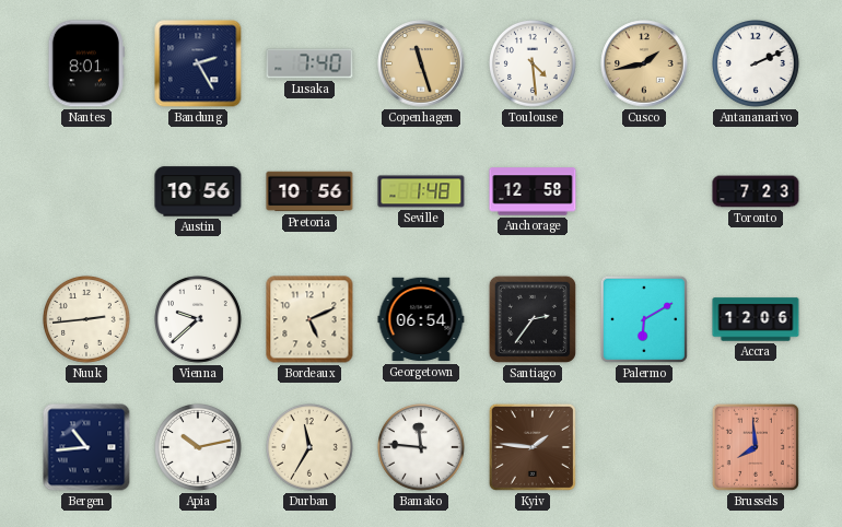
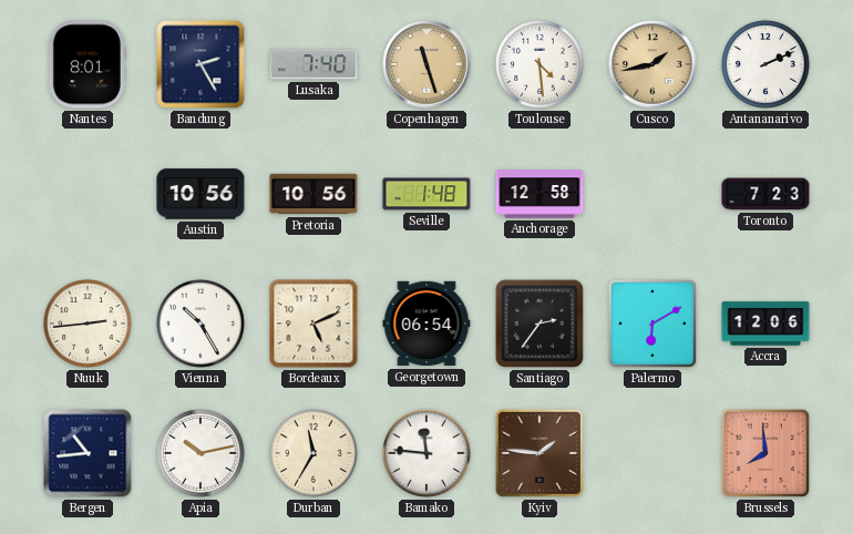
Vienna: 9:38 -> 10:25
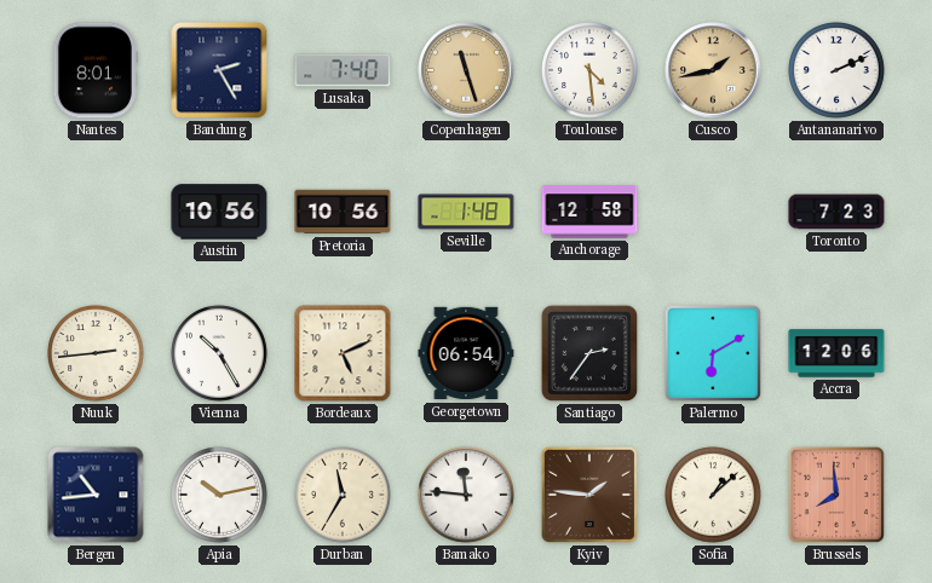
Sofia: none -> 1:08
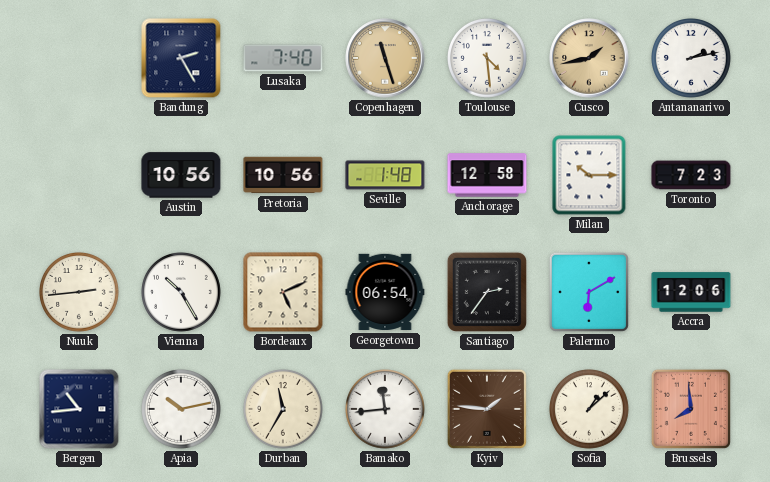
Nantes: 8:01 -> none
Antananarivo: 2:11 -> 2:13
Milan: none -> 10:15
Bamako: 11:46 -> 11:44
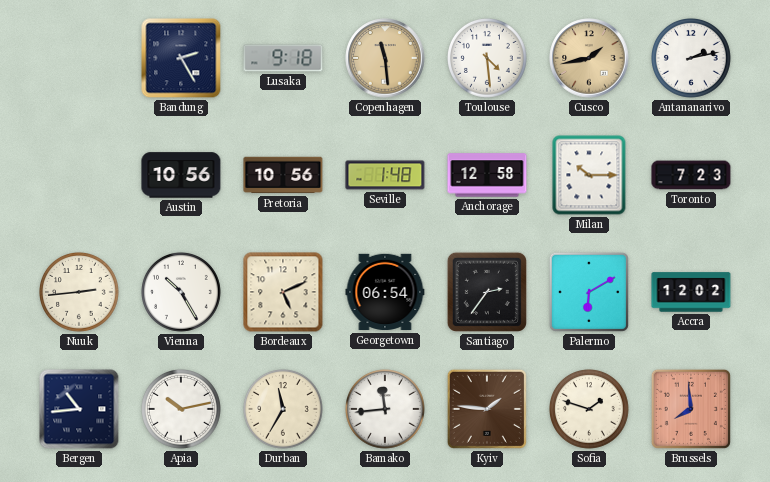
Lusaka: 7:40 -> 9:18
Copenhagen: 11:27 -> 11:29
Accra: 12:06 -> 12:02
Sofia: 1:08 -> 1:48
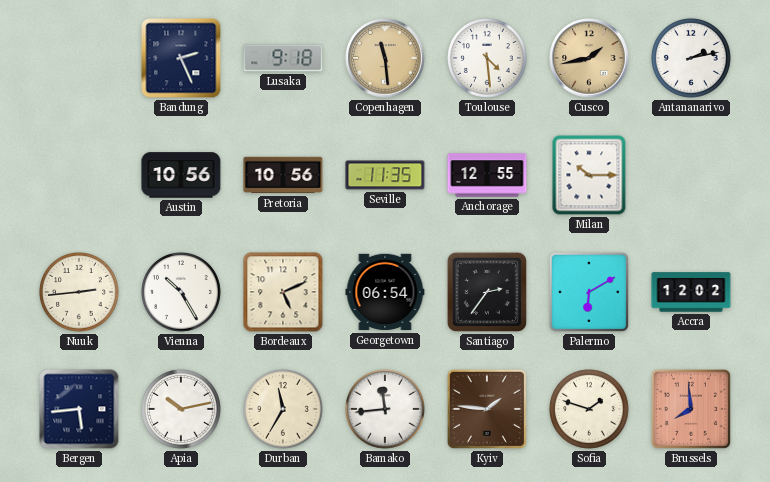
Bandung: 2:25 -> 2:26
Seville: 1:48 -> 11:35
Anchorage: 12:58 -> 12:55
Toronto: 7:23 -> none
Bergen: 10:44 -> 5:44
